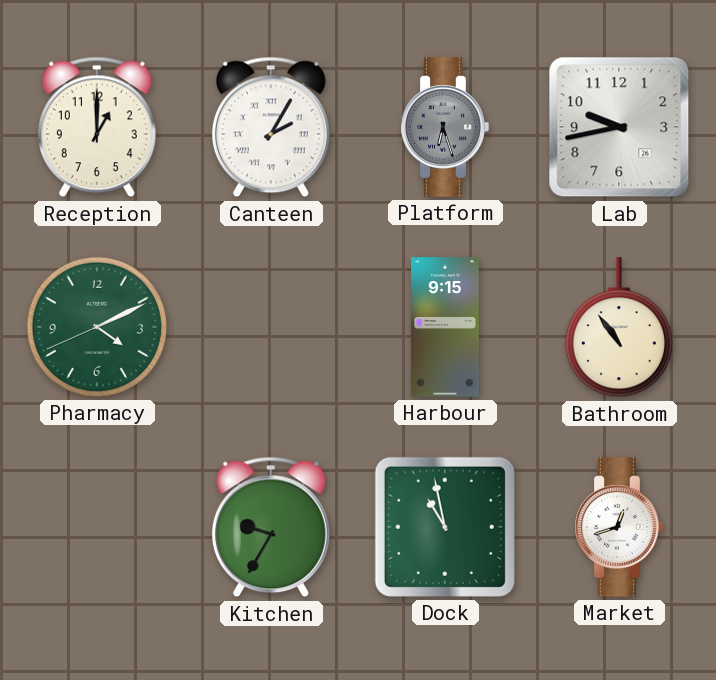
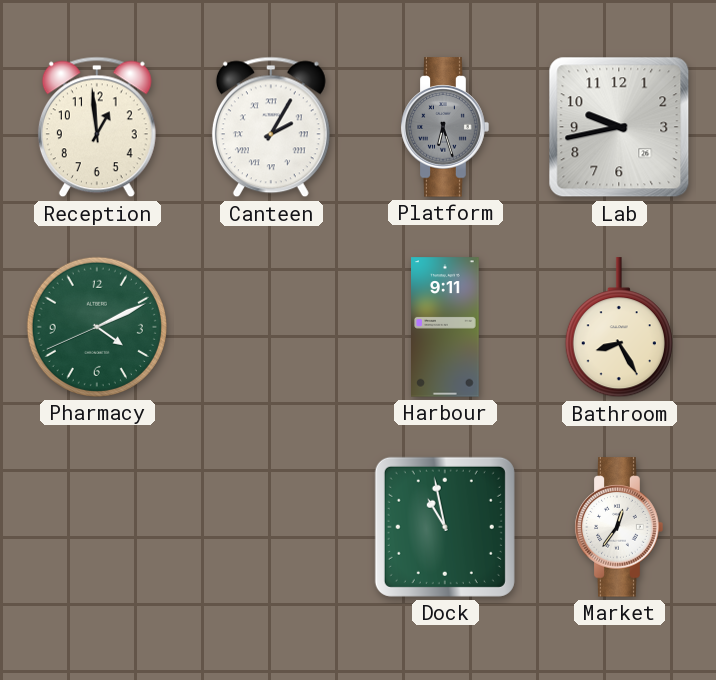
Reception: 1:00 -> 12:59
Harbour: 9:15 -> 9:11
Bathroom: 10:54 -> 8:25
Kitchen: 9:35 -> none
Market: 12:42 -> 12:36
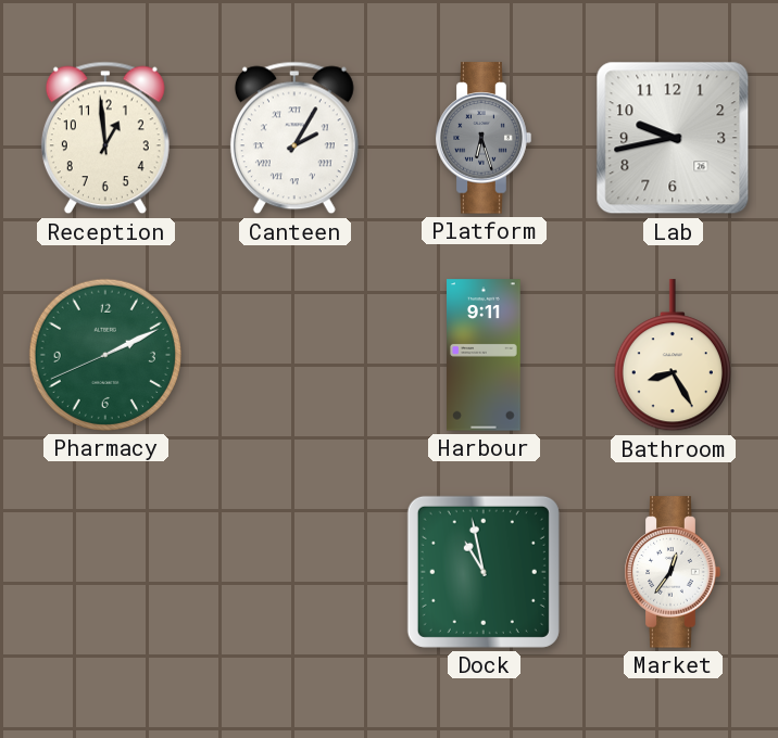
Pharmacy: 4:10 -> 2:10
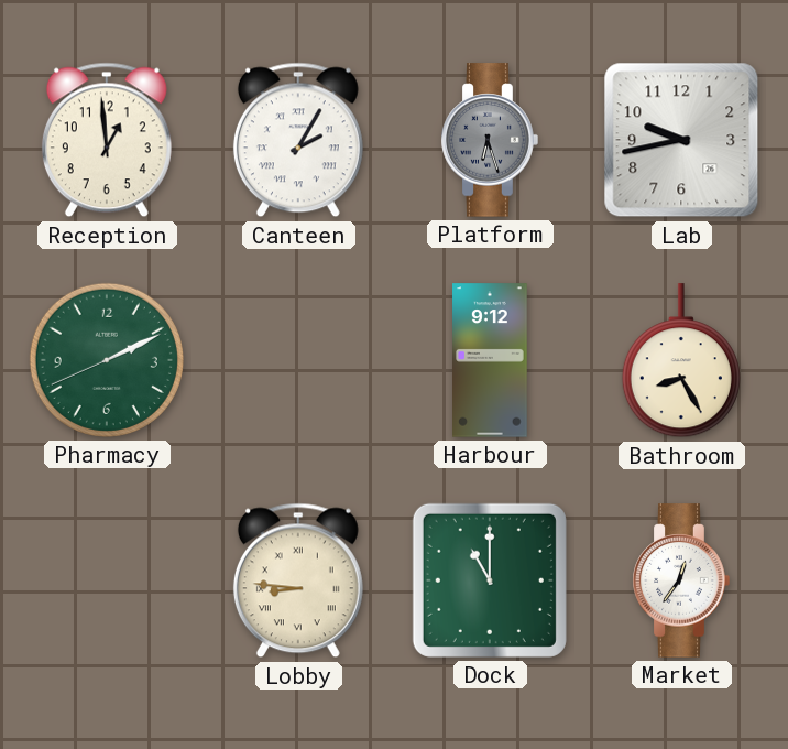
Harbour: 9:11 -> 9:12
Lobby: none -> 8:46
Dock: 10:58 -> 11:00
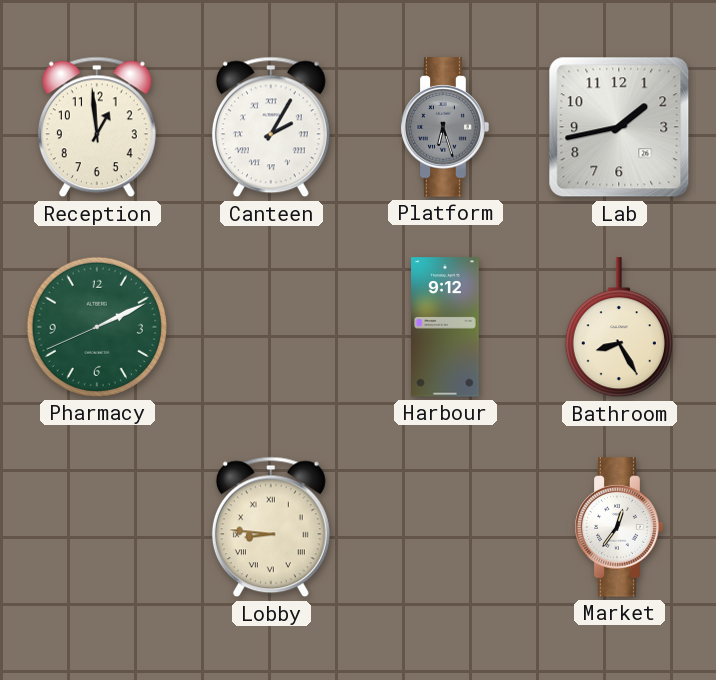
Lab: 9:43 -> 1:43
Dock: 11:00 -> none
